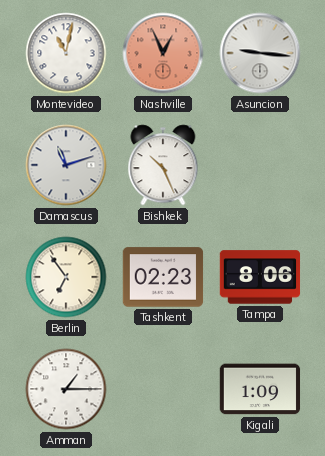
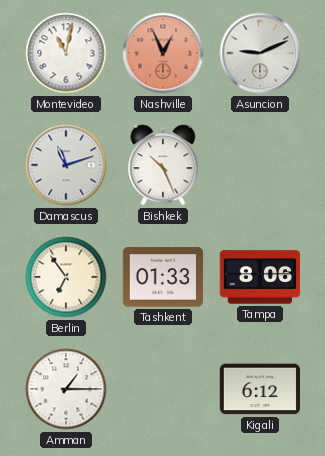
Asuncion: 9:16 -> 9:11
Tashkent: 02:23 -> 01:33
Kigali: 1:09 -> 6:12
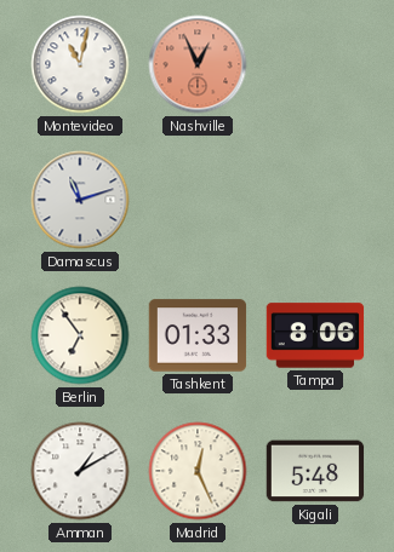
Asuncion: 9:11 -> none
Bishkek: 10:26 -> none
Amman: 1:15 -> 1:10
Madrid: none -> 12:26
Kigali: 6:12 -> 5:48
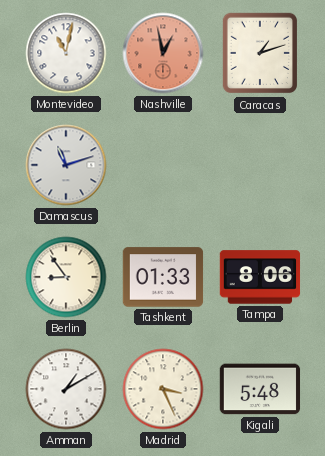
Nashville: 12:56 -> 12:58
Caracas: none -> 1:12
Berlin: 6:54 -> 8:54
Madrid: 12:26 -> 3:26
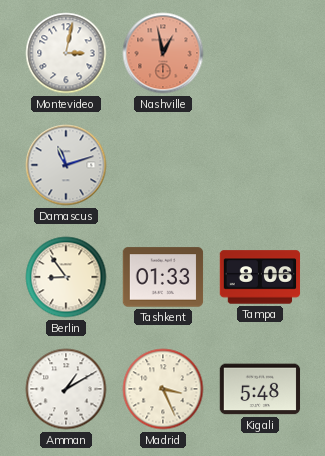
Montevideo: 11:02 -> 3:02
Caracas: 1:12 -> none
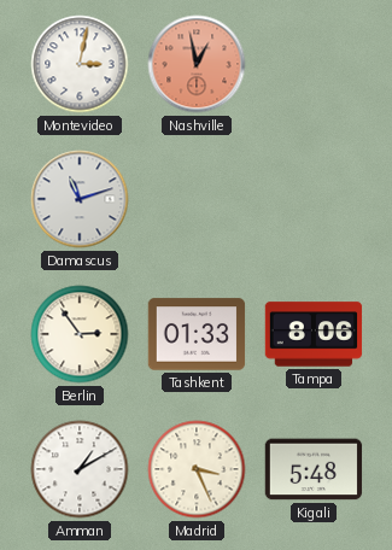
Berlin: 8:54 -> 2:54
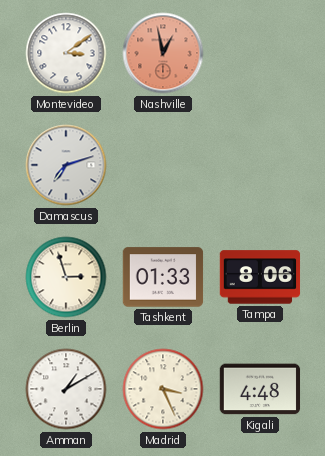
Montevideo: 3:02 -> 3:09
Damascus: 11:12 -> 7:12
Berlin: 2:54 -> 2:57
Kigali: 5:48 -> 4:48
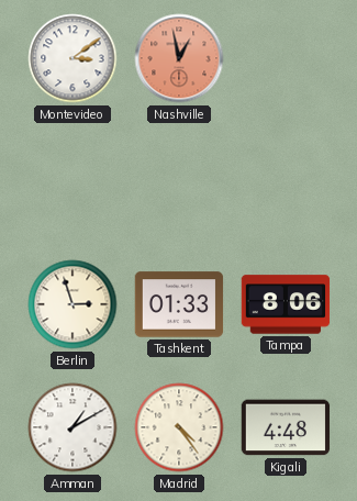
Damascus: 7:12 -> none
Madrid: 3:26 -> 4:24
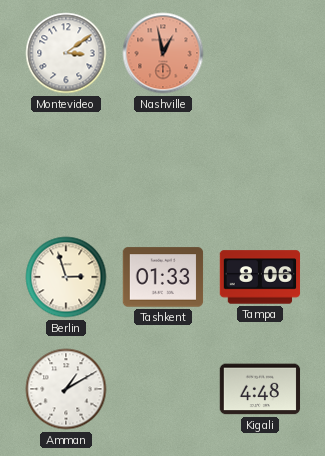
Madrid: 4:24 -> none
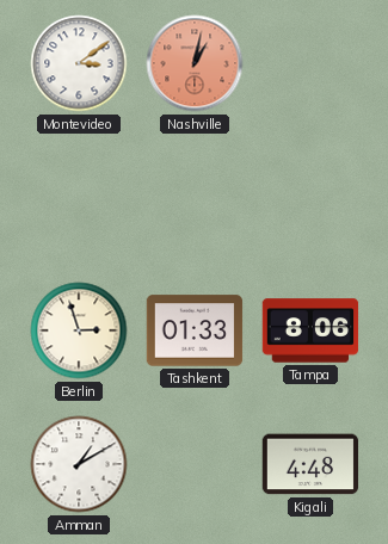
Nashville: 12:58 -> 1:02
